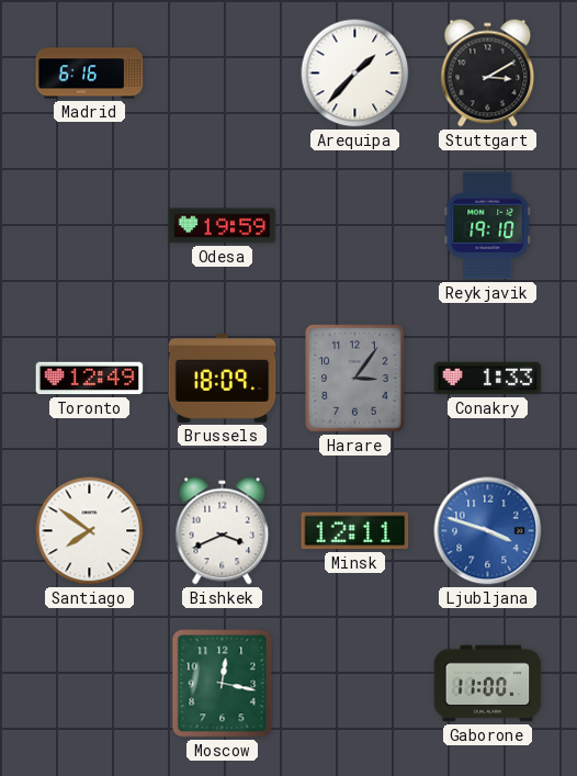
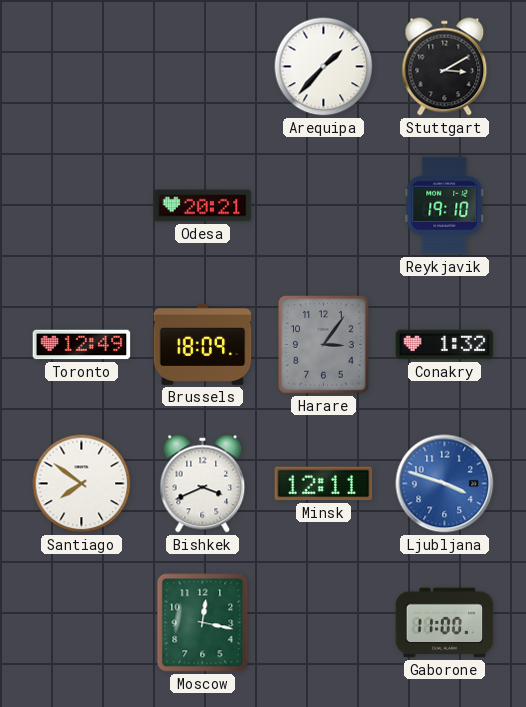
Madrid: 6:16 -> none
Odesa: 19:59 -> 20:21
Conakry: 1:33 -> 1:32
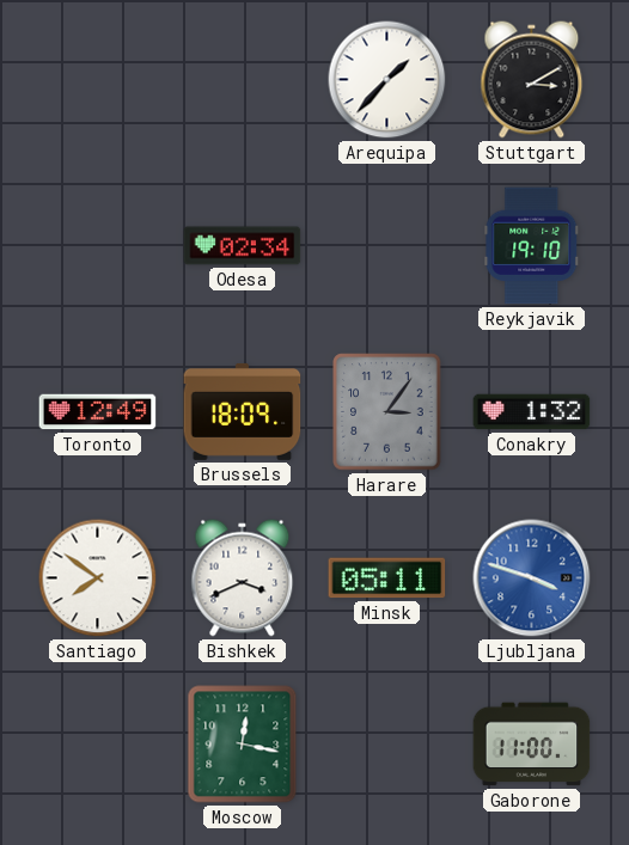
Odesa: 20:21 -> 02:34
Minsk: 12:11 -> 05:11
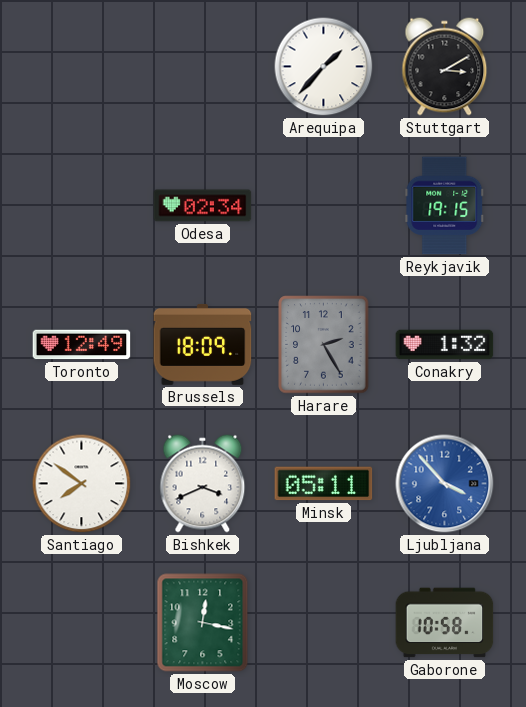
Reykjavik: 19:10 -> 19:15
Harare: 3:06 -> 2:25
Ljubljana: 3:48 -> 3:53
Gaborone: 11:00 -> 10:58
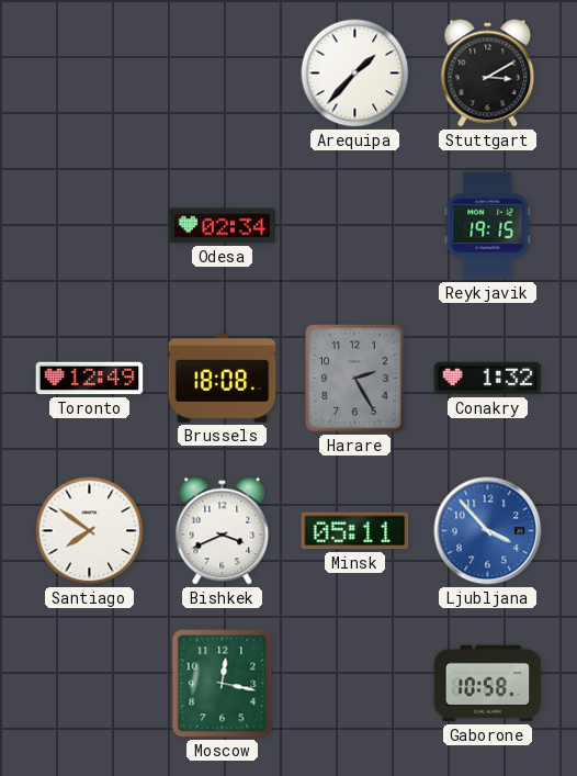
Brussels: 18:09 -> 18:08
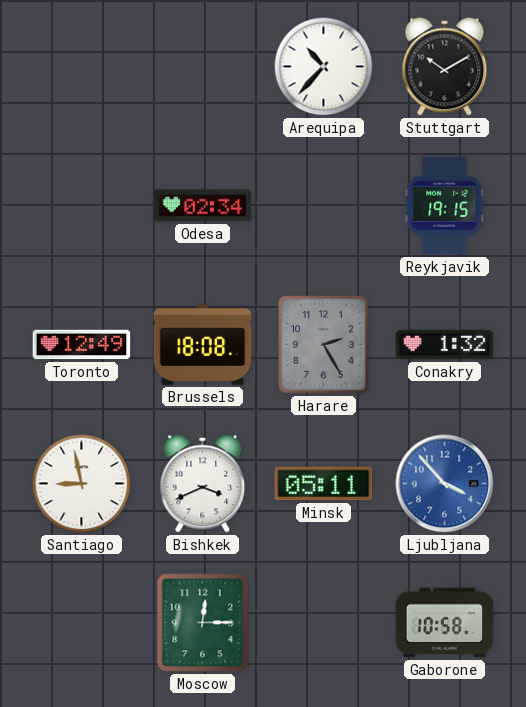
Arequipa: 1:37 -> 10:37
Stuttgart: 3:10 -> 10:10
Santiago: 7:51 -> 8:58
Moscow: 12:17 -> 12:15
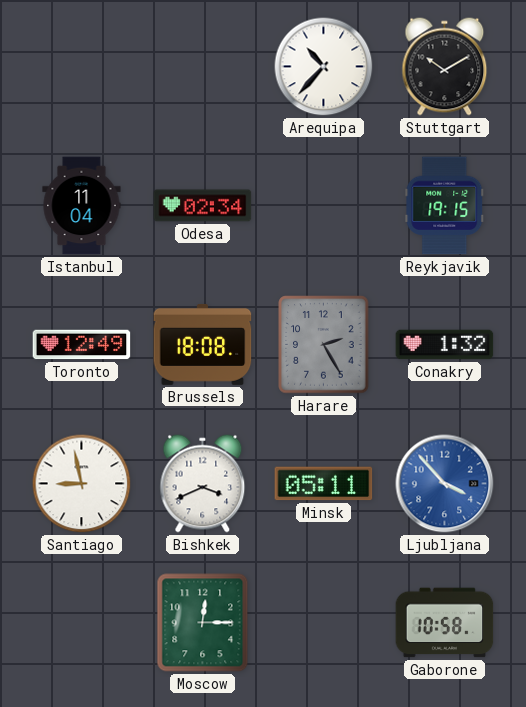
Istanbul: none -> 11:04
